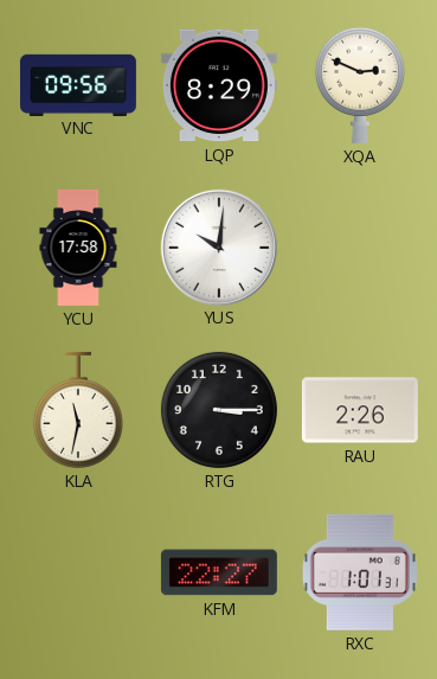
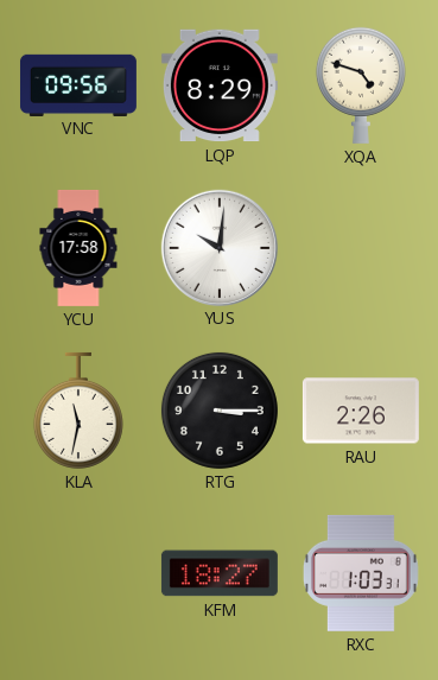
XQA: 2:49 -> 4:48
KFM: 22:27 -> 18:27
RXC: 1:01 -> 1:03
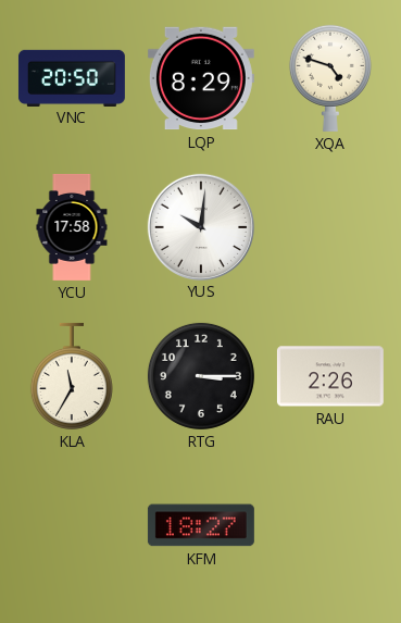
VNC: 09:56 -> 20:50
KLA: 11:32 -> 11:35
RXC: 1:03 -> none
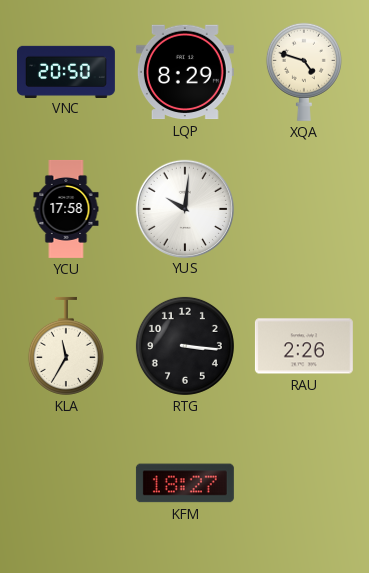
RTG: 3:15 -> 3:16
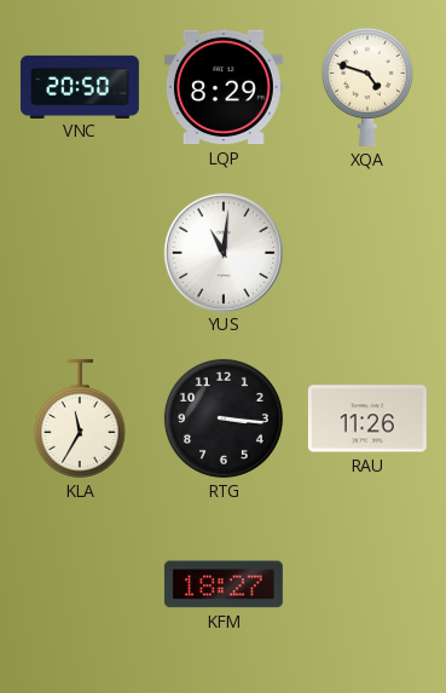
YCU: 17:58 -> none
YUS: 10:01 -> 11:01
RAU: 2:26 -> 11:26
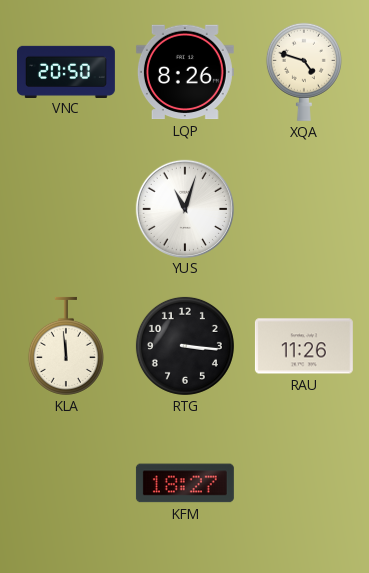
LQP: 8:29 -> 8:26
YUS: 11:01 -> 11:03
KLA: 11:35 -> 11:59
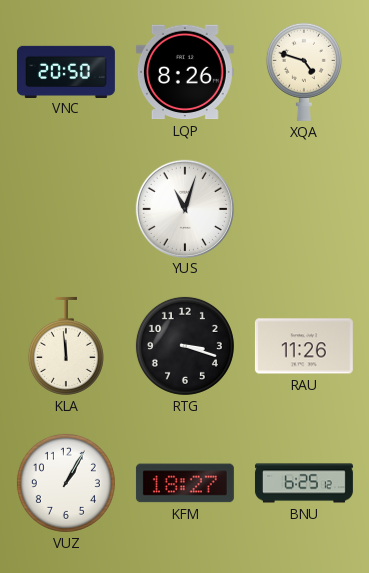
RTG: 3:16 -> 3:18
VUZ: none -> 1:05
BNU: none -> 6:25
